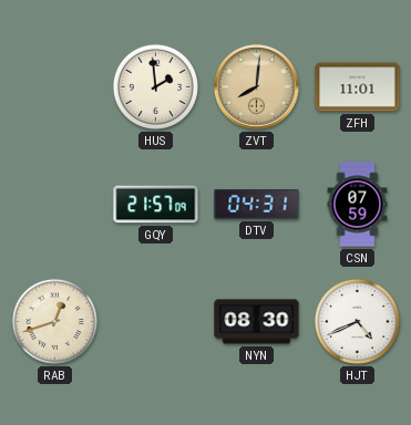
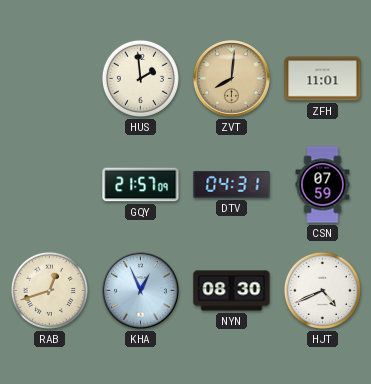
KHA: none -> 12:56
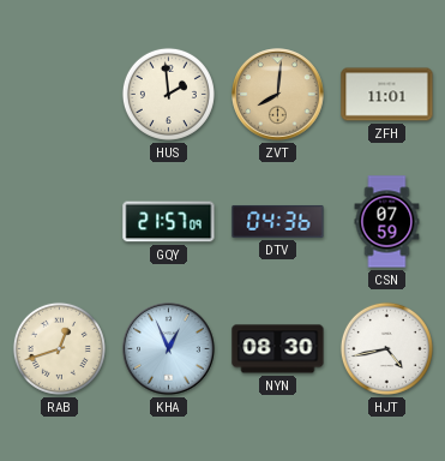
DTV: 04:31 -> 04:36
HJT: 4:41 -> 4:43
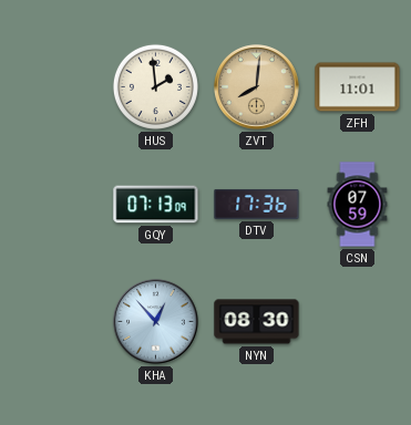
GQY: 21:57 -> 07:13
DTV: 04:36 -> 17:36
RAB: 12:42 -> none
KHA: 12:56 -> 12:53
HJT: 4:43 -> none
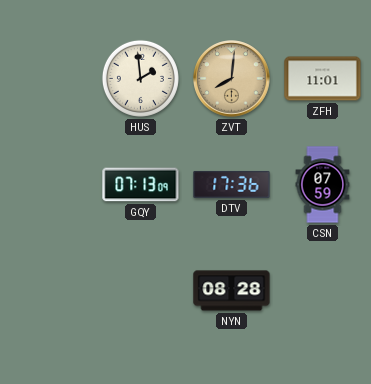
KHA: 12:53 -> none
NYN: 08:30 -> 08:28
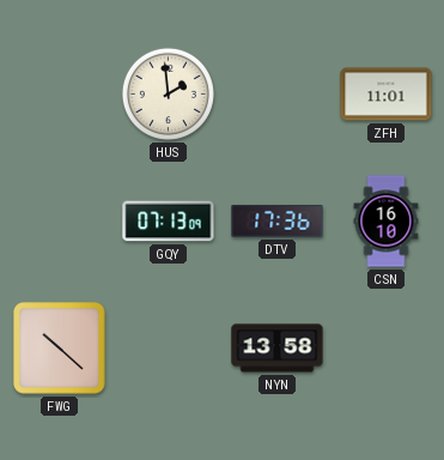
ZVT: 8:01 -> none
CSN: 07:59 -> 16:10
FWG: none -> 10:22
NYN: 08:28 -> 13:58
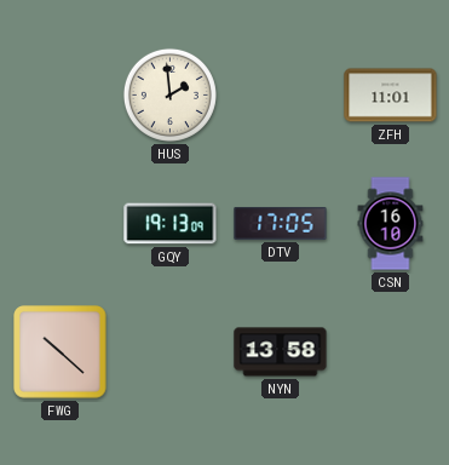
GQY: 07:13 -> 19:13
DTV: 17:36 -> 17:05
